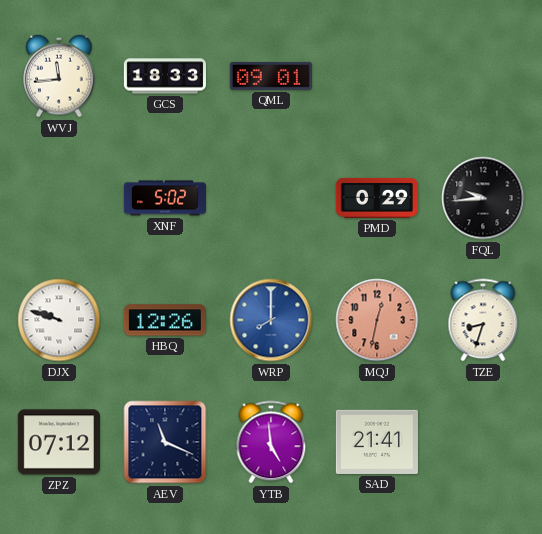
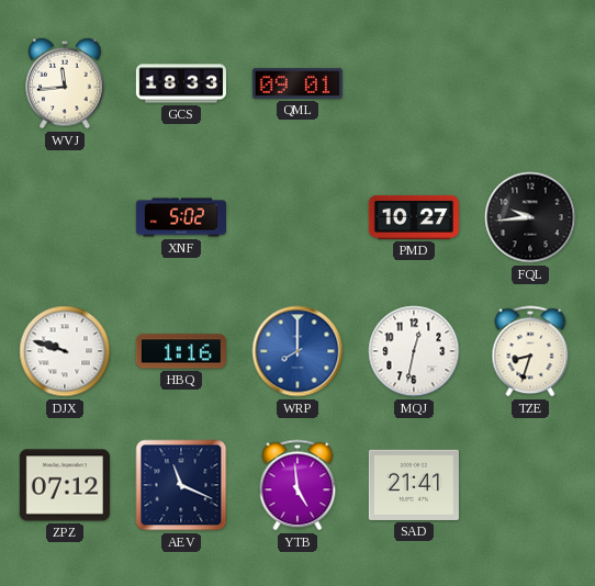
PMD: 0:29 -> 10:27
HBQ: 12:26 -> 1:16
MQJ dial: salmon -> white
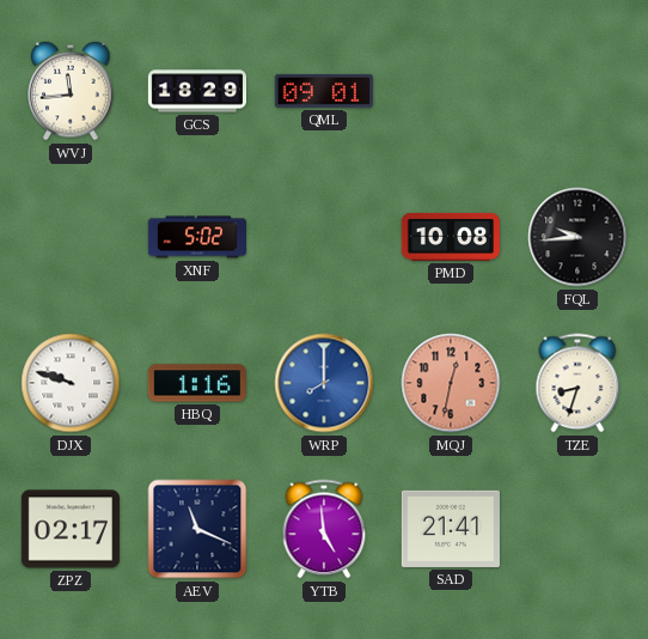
GCS: 18:33 -> 18:29
PMD: 10:27 -> 10:08
MQJ dial: white -> salmon
ZPZ: 07:12 -> 02:17
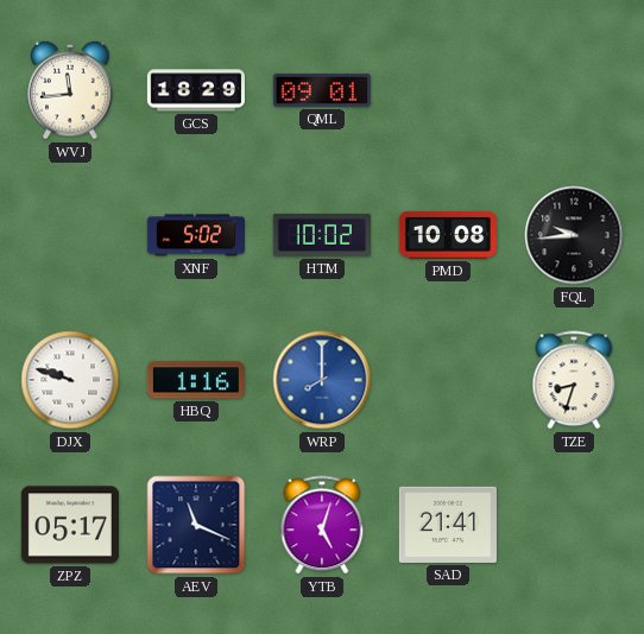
HTM: none -> 10:02
MQJ: 12:32 -> none
ZPZ: 02:17 -> 05:17
YTB: 4:59 -> 5:03
